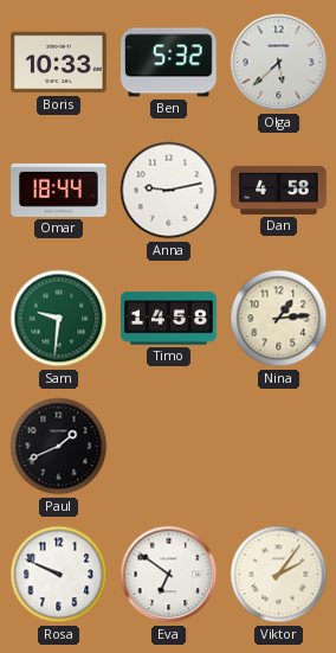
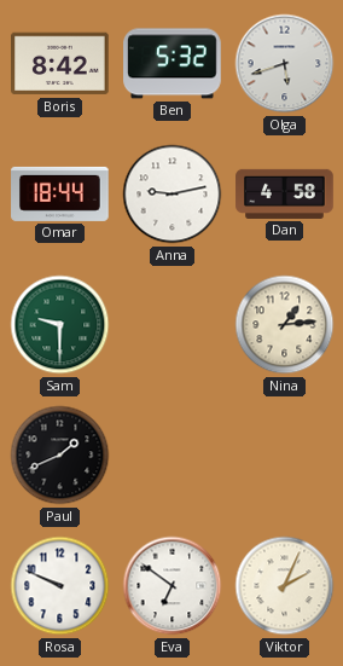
Boris: 10:33 -> 8:42
Olga: 5:38 -> 5:42
Sam: 9:31 -> 9:30
Timo: 14:58 -> none
Viktor: 2:06 -> 2:04
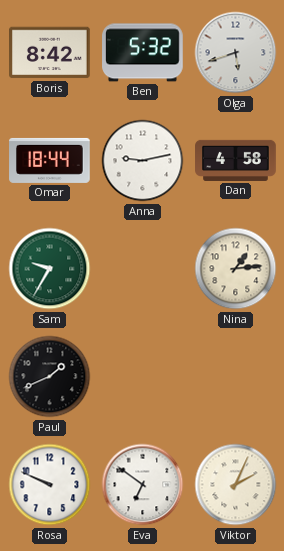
Sam: 9:30 -> 9:35
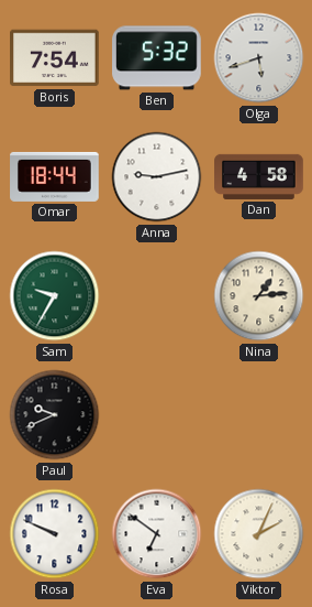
Boris: 8:42 -> 7:54
Paul: 1:41 -> 9:41
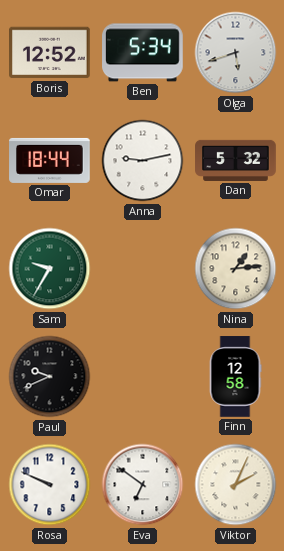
Boris: 7:54 -> 12:52
Ben: 5:32 -> 5:34
Dan: 4:58 -> 5:32
Finn: none -> 12:58
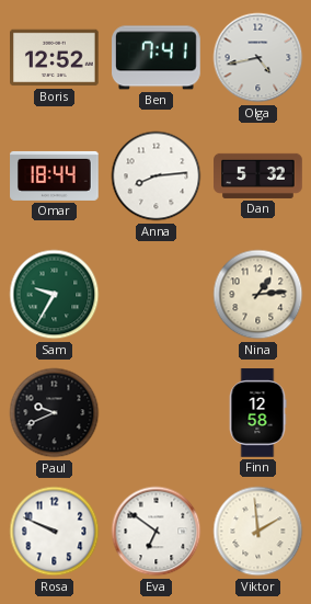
Ben: 5:34 -> 7:41
Olga: 5:42 -> 4:43
Anna: 9:13 -> 8:14
Viktor: 2:04 -> 1:59
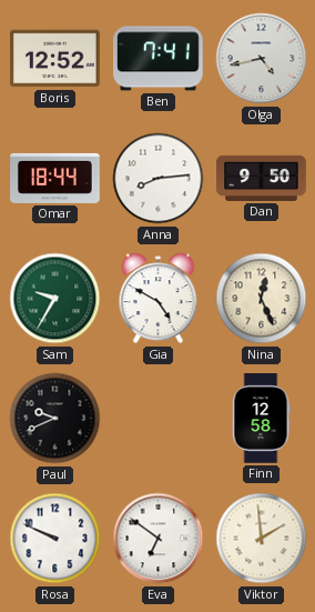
Dan: 5:32 -> 9:50
Gia: none -> 4:50
Nina: 1:14 -> 12:26
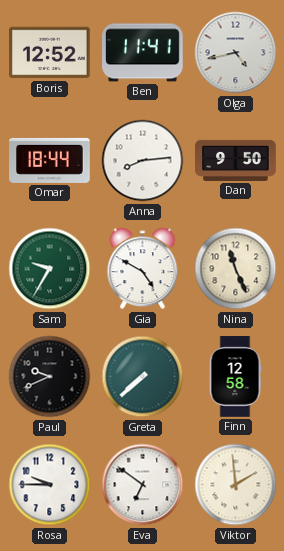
Ben: 7:41 -> 11:41
Nina: 12:26 -> 11:26
Greta: none -> 7:38
Rosa: 9:49 -> 9:45
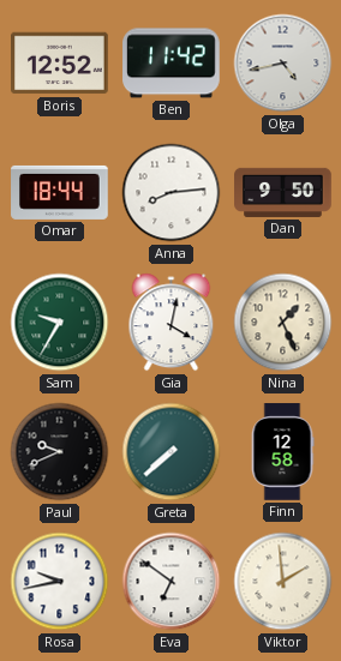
Ben: 11:41 -> 11:42
Gia: 4:50 -> 4:02
Nina: 11:26 -> 1:26
Rosa: 9:45 -> 9:43
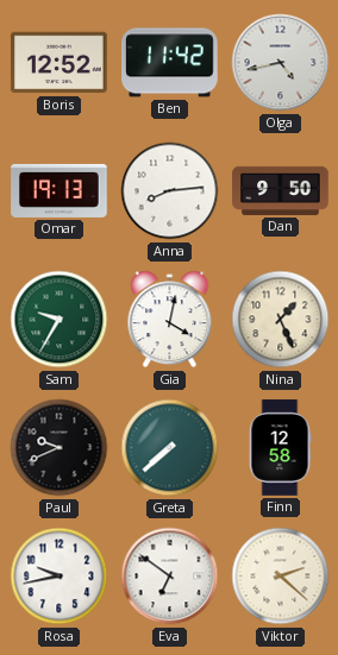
Omar: 18:44 -> 19:13
Viktor: 1:59 -> 2:22
